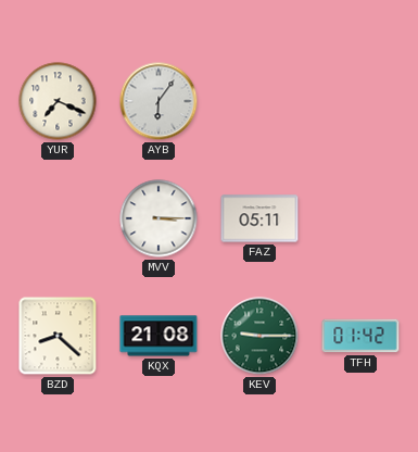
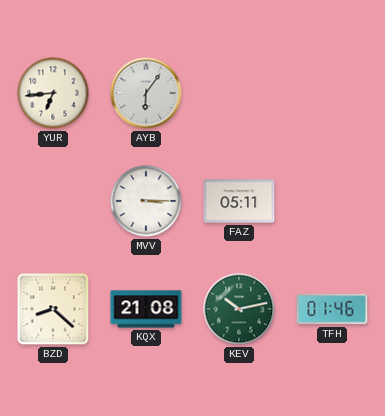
YUR: 7:19 -> 6:44
KEV: 9:15 -> 10:13
TFH: 01:42 -> 01:46
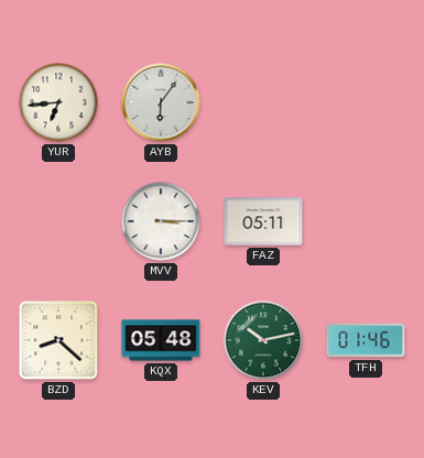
KQX: 21:08 -> 05:48
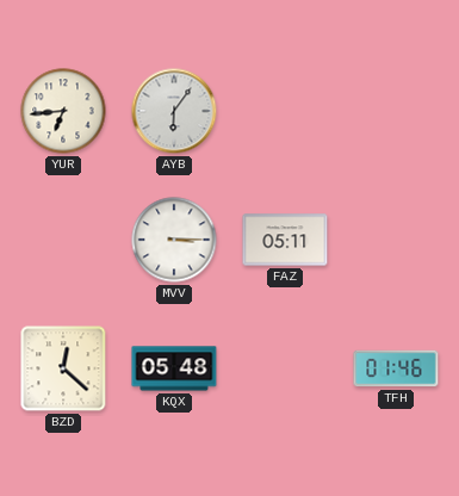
BZD: 8:22 -> 12:22
KEV: 10:13 -> none
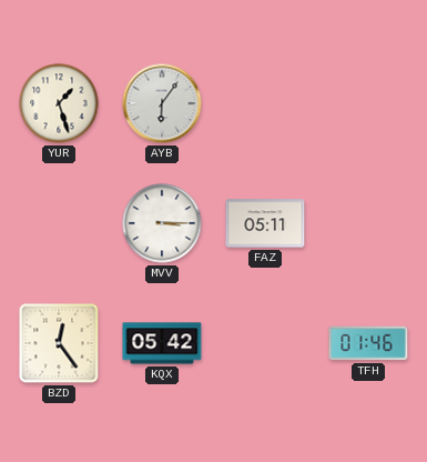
YUR: 6:44 -> 1:27
BZD: 12:22 -> 12:24
KQX: 05:48 -> 05:42
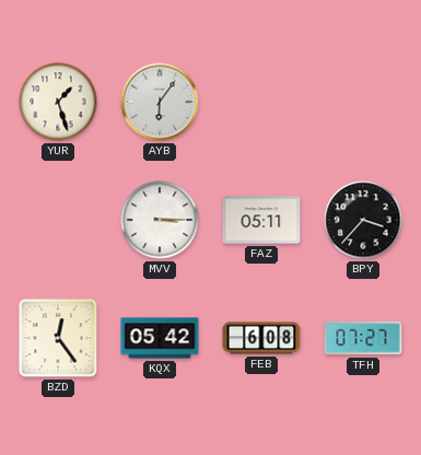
BPY: none -> 3:37
FEB: none -> 6:08
TFH: 01:46 -> 07:27
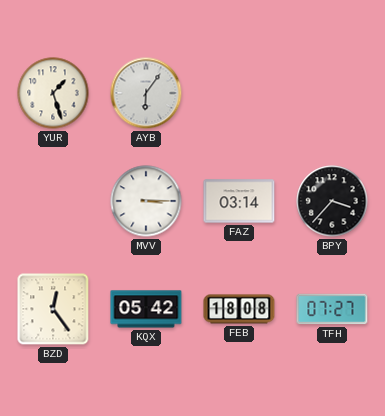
FAZ: 05:11 -> 03:14
FEB: 6:08 -> 18:08
